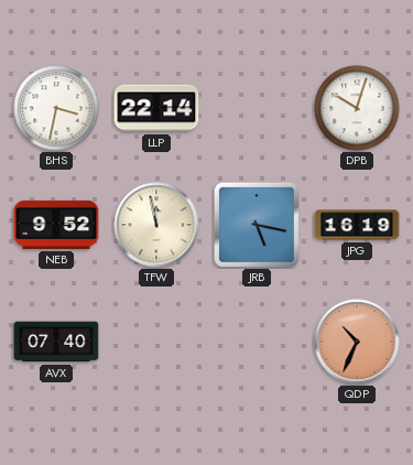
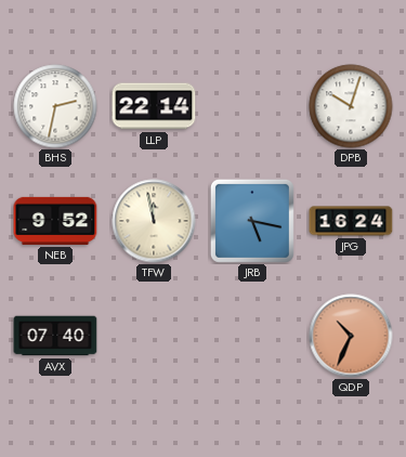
BHS: 3:32 -> 2:32
JPG: 16:19 -> 16:24
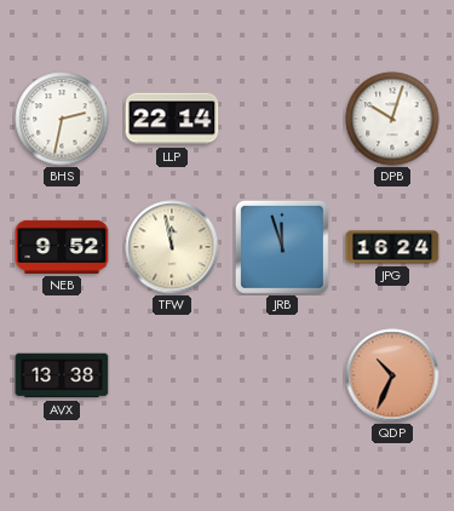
JRB: 5:17 -> 11:57
AVX: 07:40 -> 13:38
